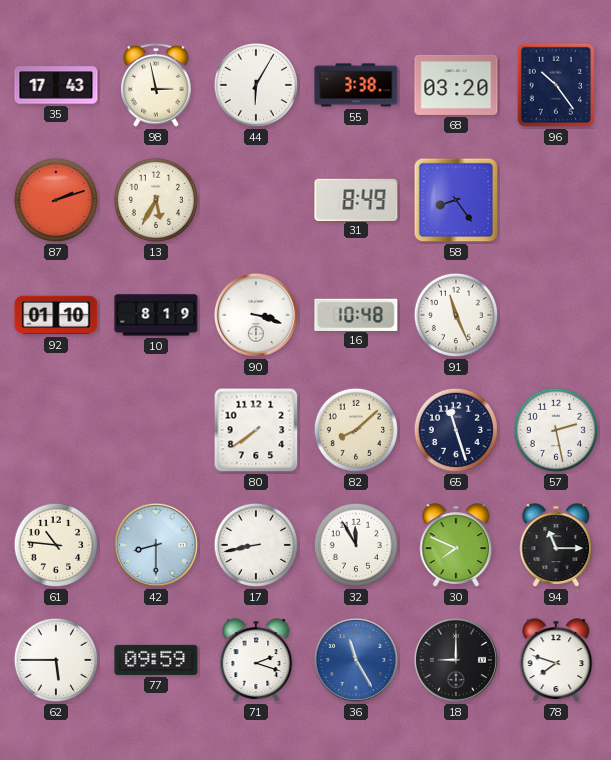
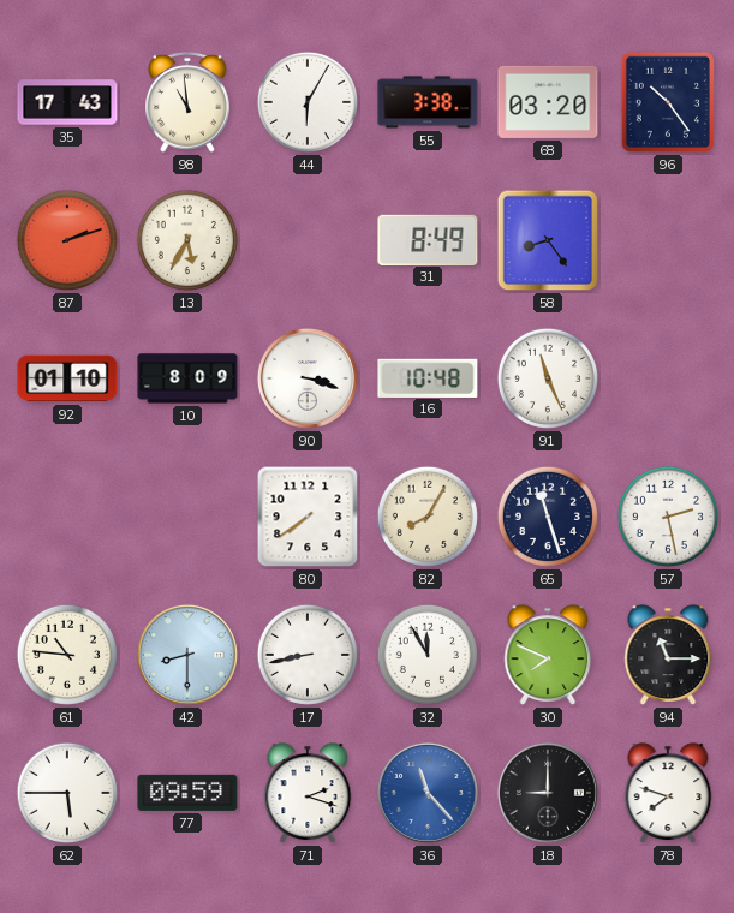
98: 2:58 -> 10:59
10: 8:19 -> 8:09
82: 8:08 -> 8:05
36: 11:25 -> 11:23
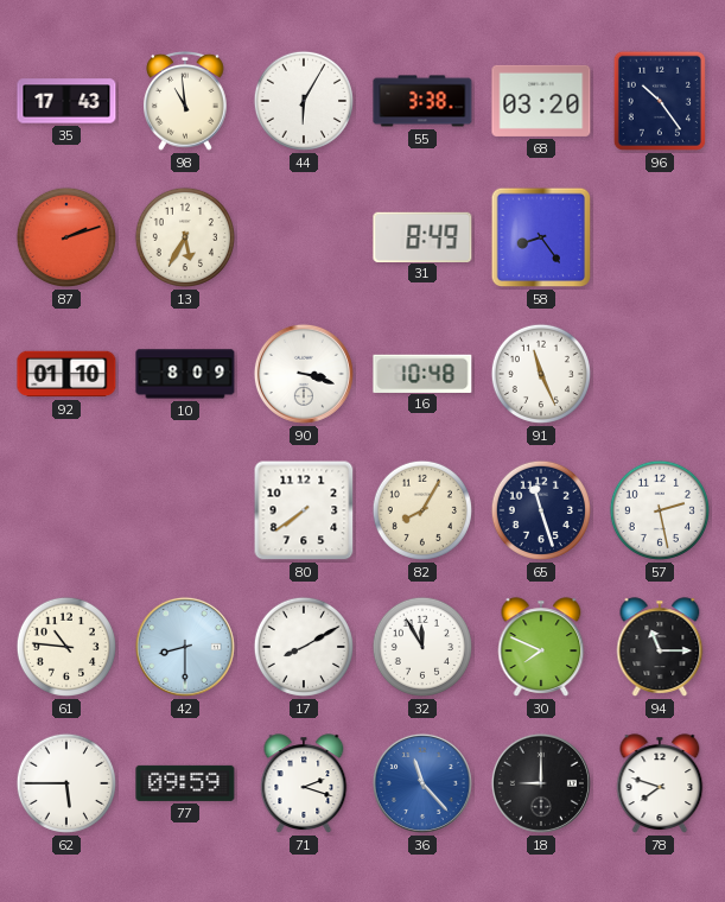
17: 8:43 -> 8:10
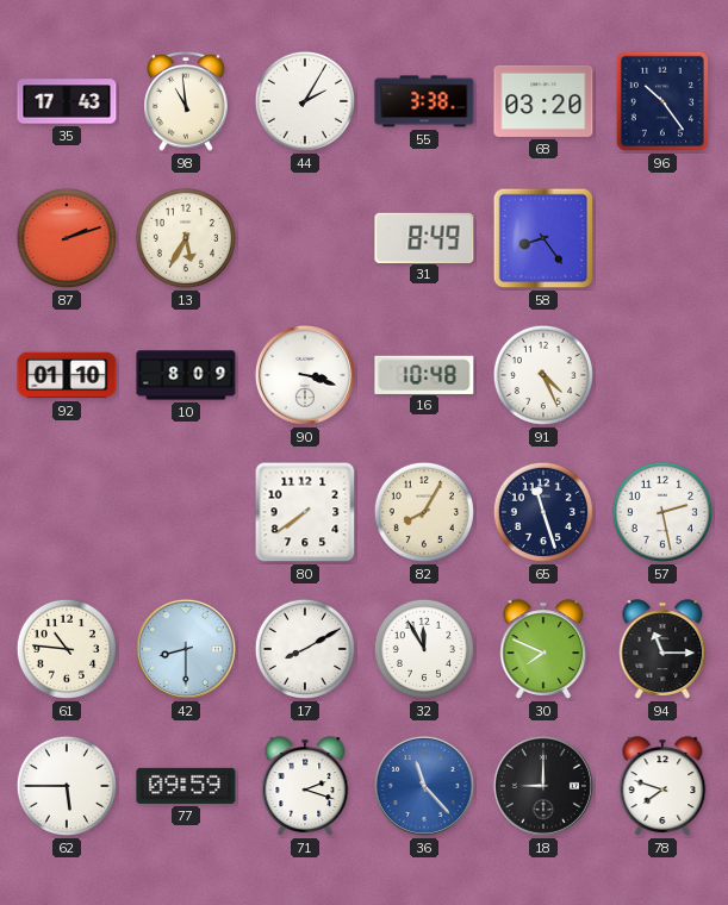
44: 6:05 -> 2:05
91: 11:26 -> 4:26
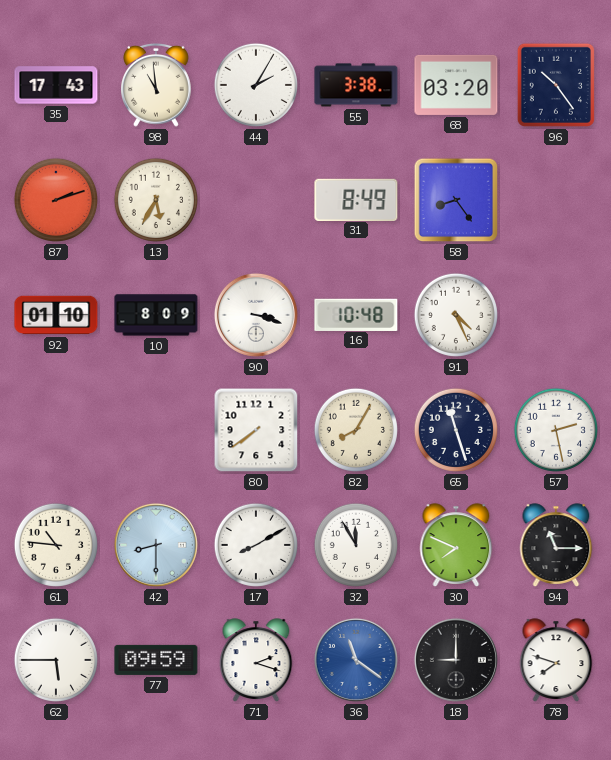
36: 11:23 -> 11:21
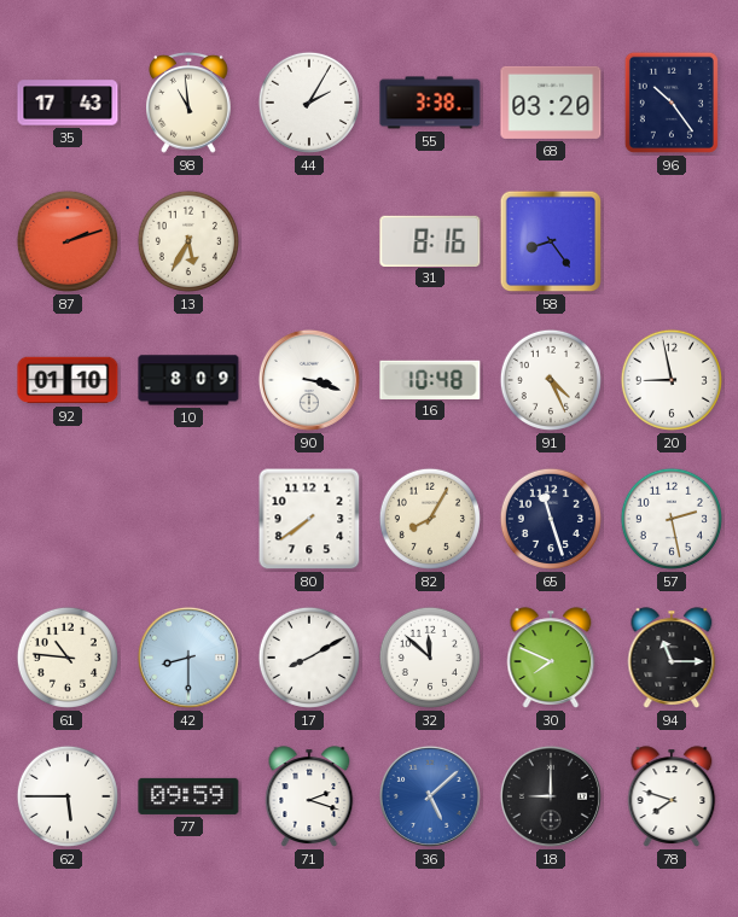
31: 8:49 -> 8:16
20: none -> 8:58
32: 11:55 -> 11:52
36: 11:21 -> 5:08
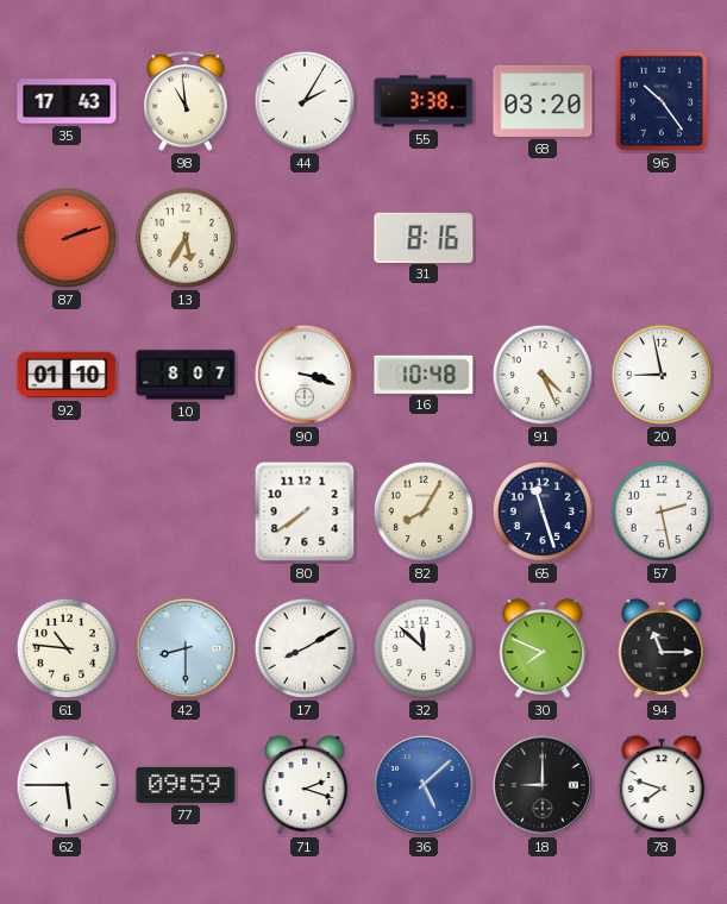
58: 8:24 -> none
10: 8:09 -> 8:07
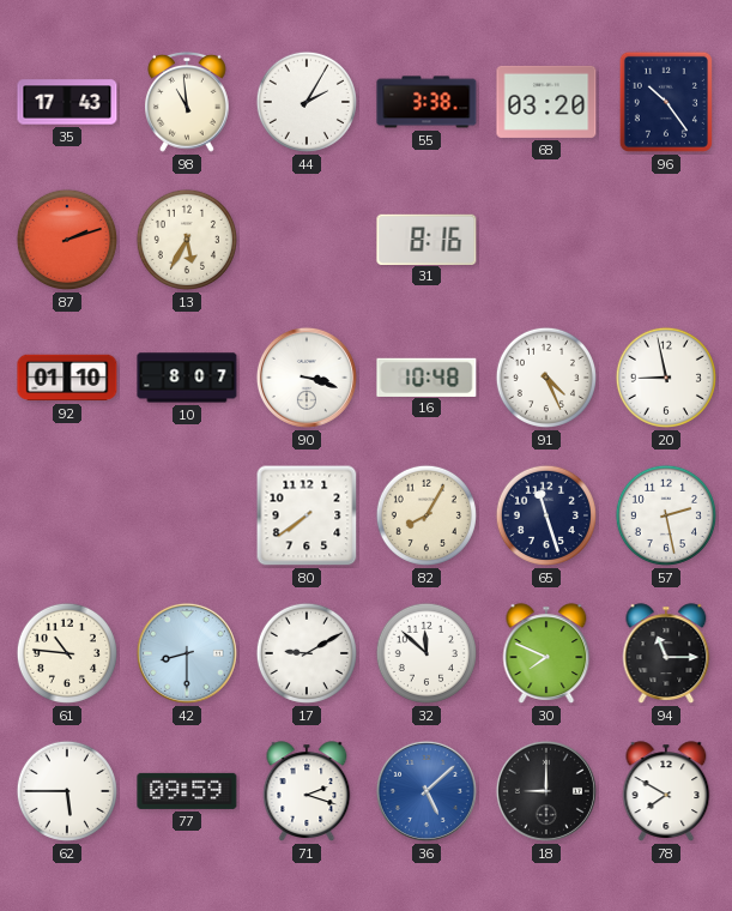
17: 8:10 -> 9:10
78: 7:48 -> 7:50
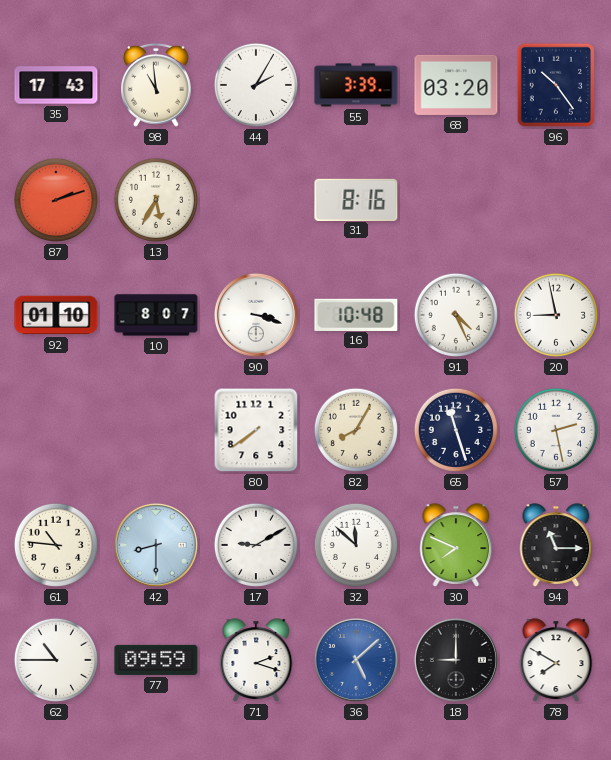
55: 3:38 -> 3:39
62: 5:45 -> 10:45
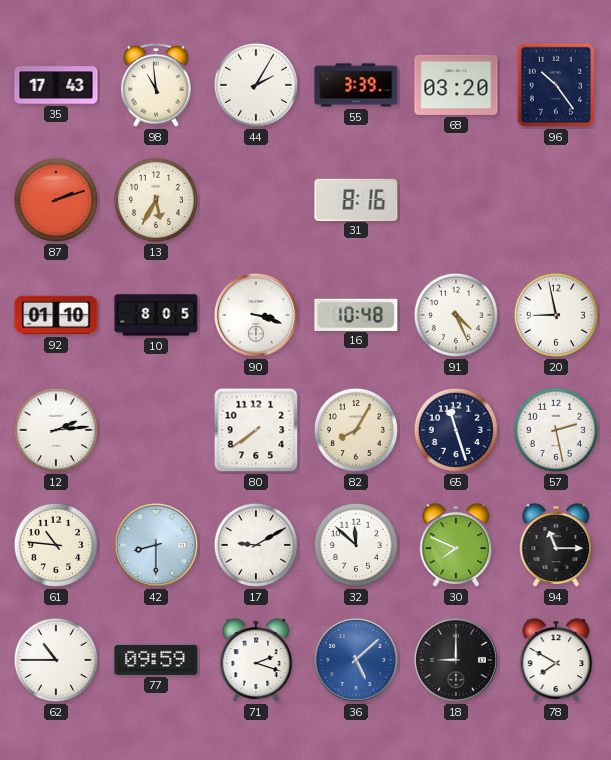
10: 8:07 -> 8:05
12: none -> 2:14
